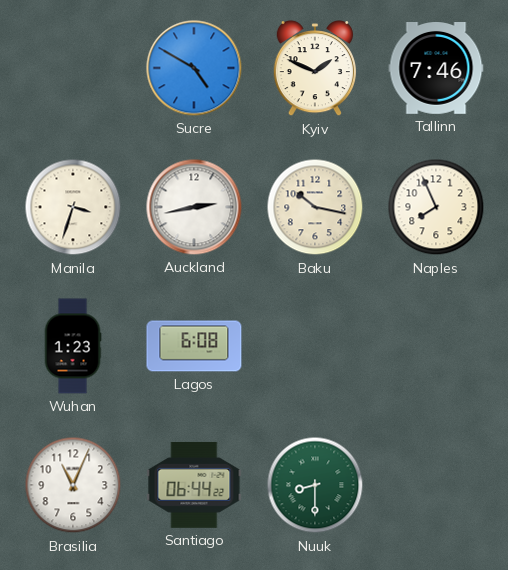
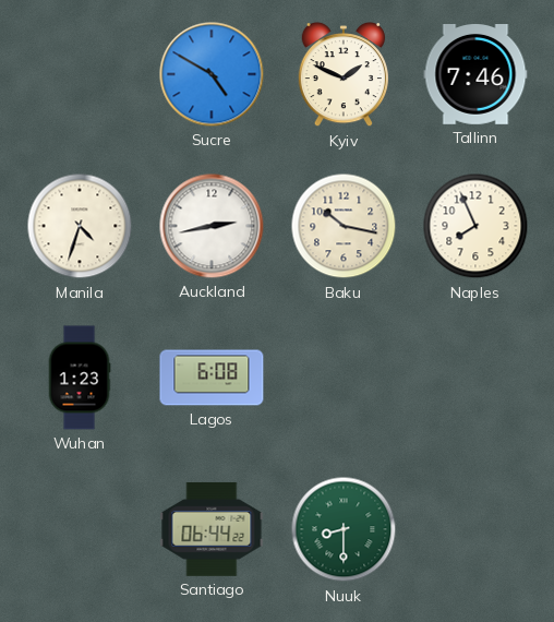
Manila: 3:33 -> 4:33
Brasilia: 11:04 -> none
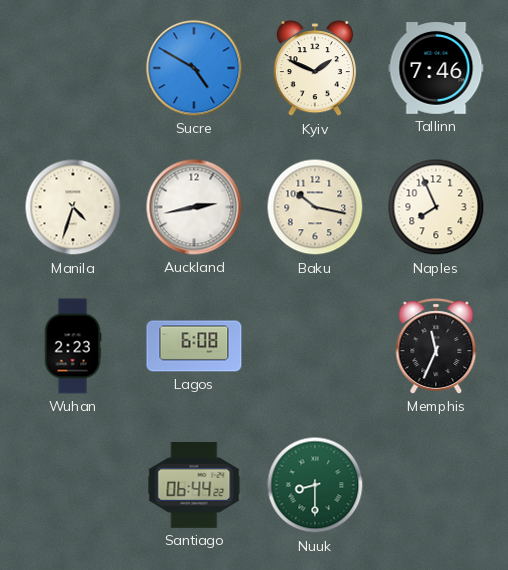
Wuhan: 1:23 -> 2:23
Memphis: none -> 11:34
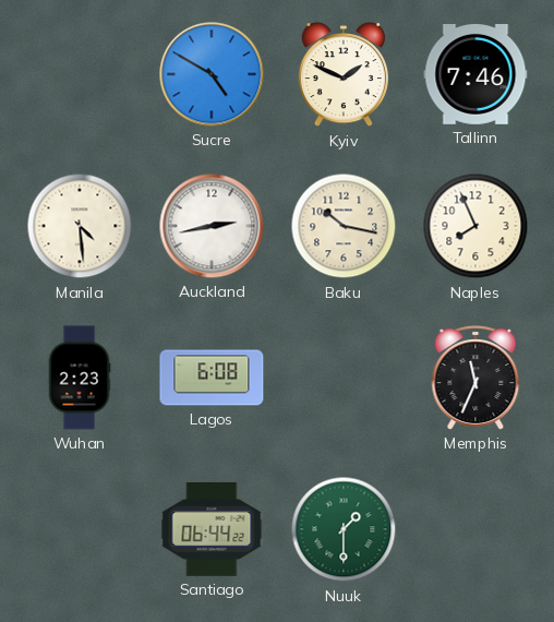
Manila: 4:33 -> 4:29
Nuuk: 8:30 -> 1:30
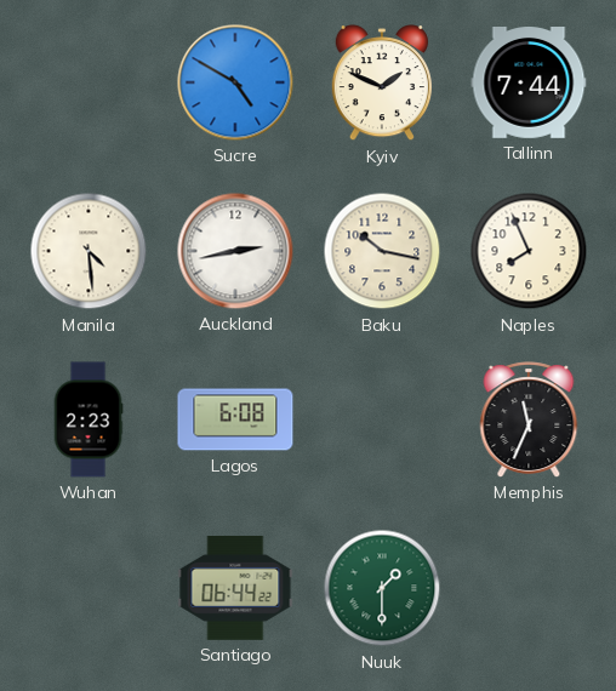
Tallinn: 7:46 -> 7:44
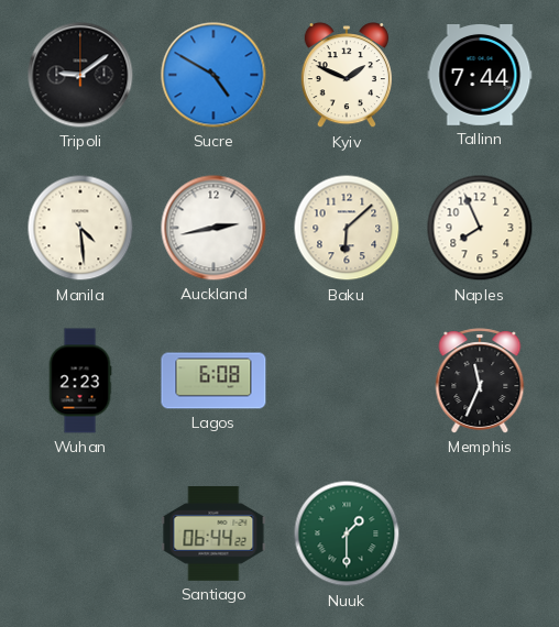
Tripoli: none -> 9:09
Baku: 10:17 -> 6:08
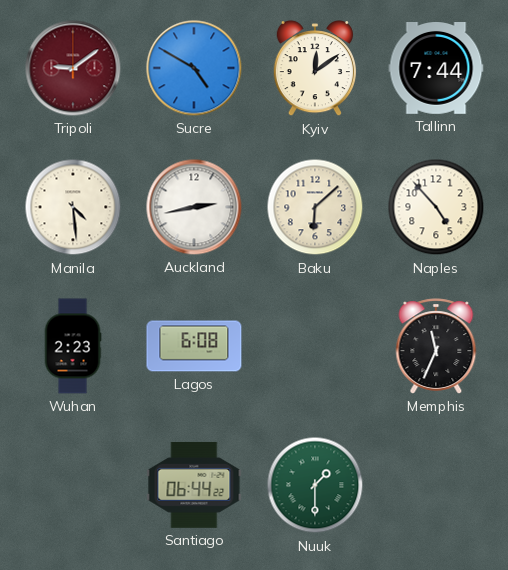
Tripoli dial: black -> burgundy
Kyiv: 1:49 -> 12:09
Naples: 7:56 -> 4:53
